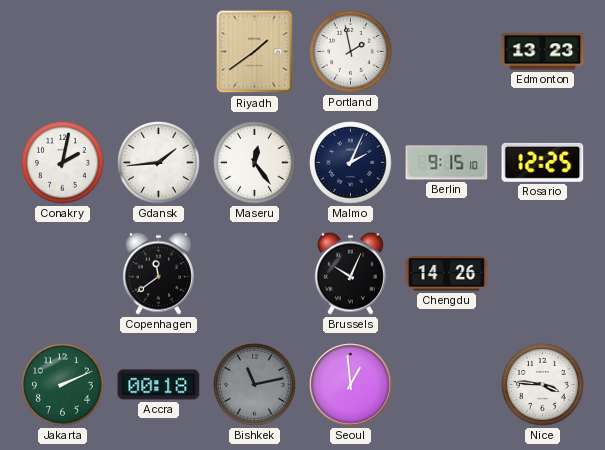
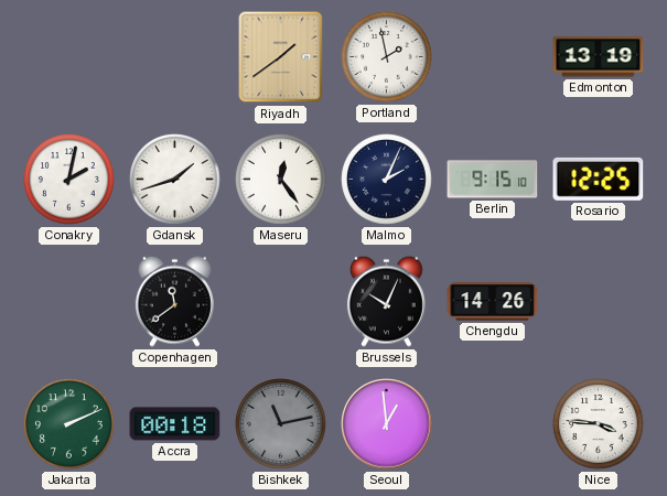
Edmonton: 13:23 -> 13:19
Gdansk: 1:44 -> 1:42
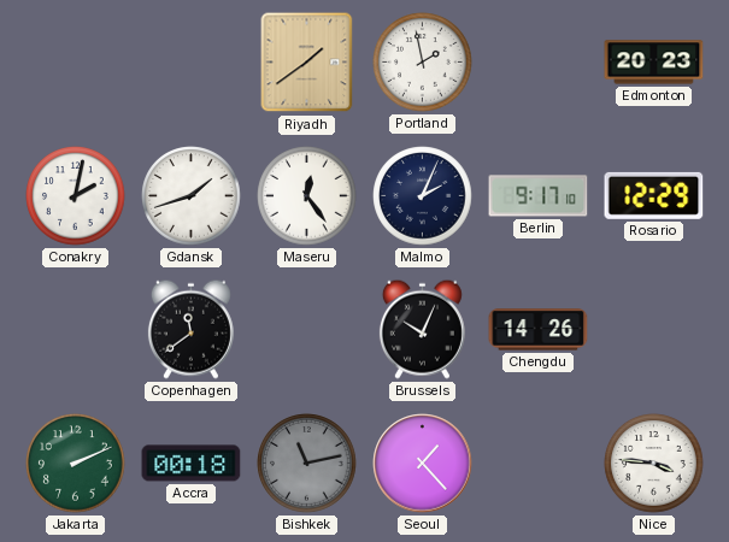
Edmonton: 13:19 -> 20:23
Berlin: 9:15 -> 9:17
Rosario: 12:25 -> 12:29
Seoul: 12:59 -> 1:23
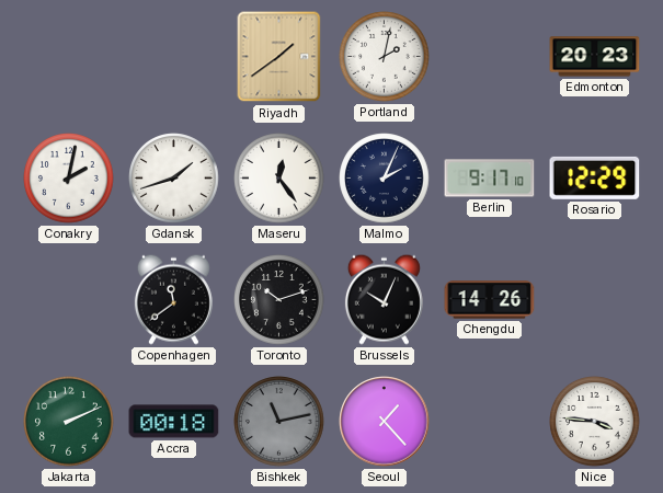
Portland: 1:58 -> 2:02
Toronto: none -> 10:12
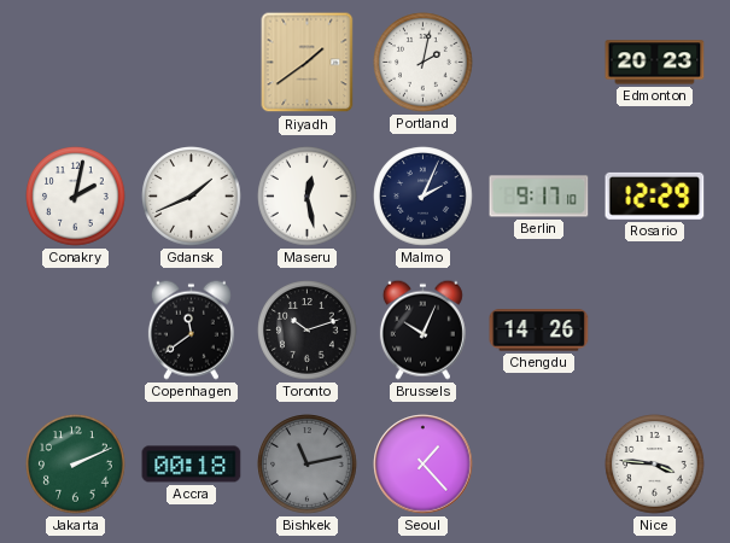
Gdansk: 1:42 -> 1:41
Maseru: 12:24 -> 12:28
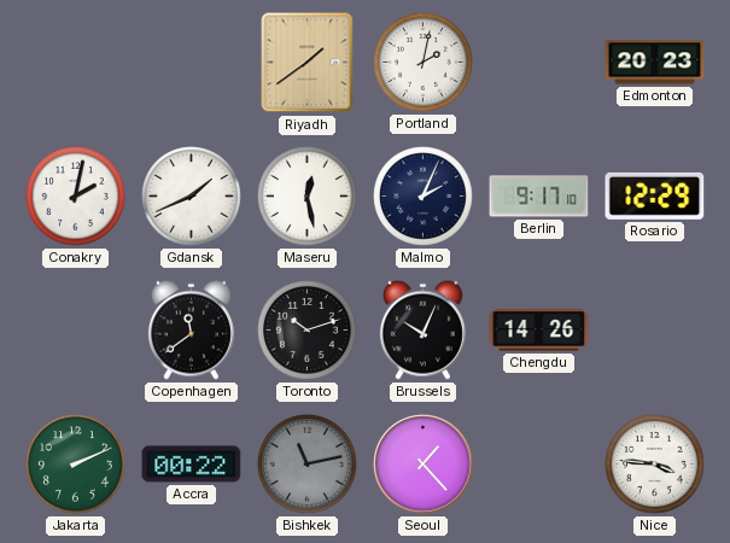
Accra: 00:18 -> 00:22
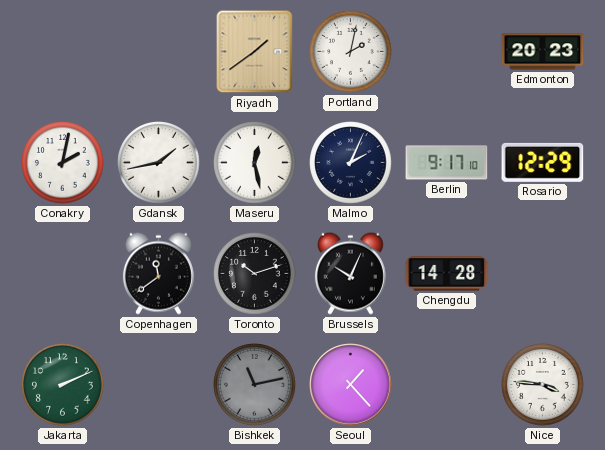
Gdansk: 1:41 -> 1:43
Chengdu: 14:26 -> 14:28
Accra: 00:22 -> none
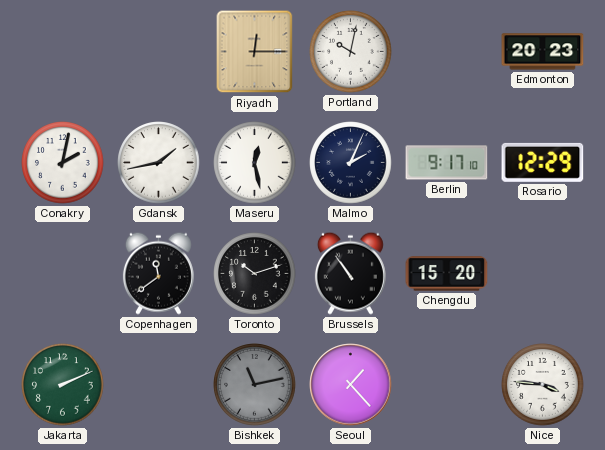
Riyadh: 1:39 -> 12:15
Portland: 2:02 -> 10:02
Brussels: 10:04 -> 10:54
Chengdu: 14:28 -> 15:20
